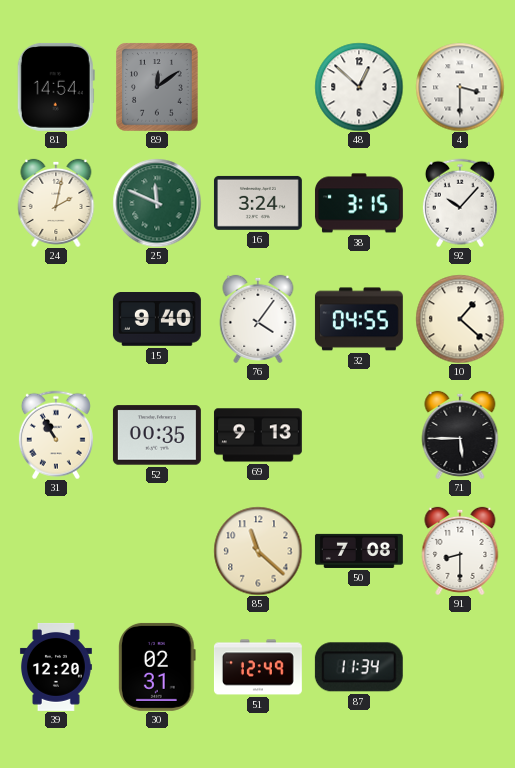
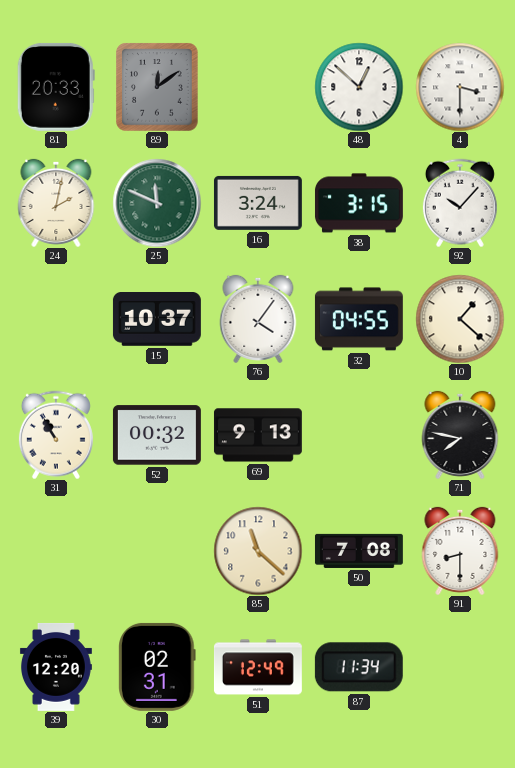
81: 14:54 -> 20:33
15: 9:40 -> 10:37
52: 00:35 -> 00:32
71: 5:45 -> 7:47
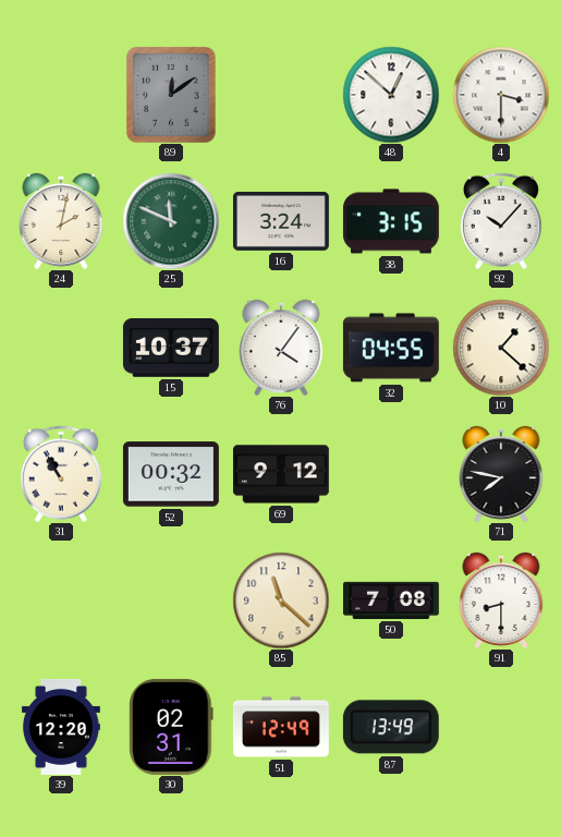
81: 20:33 -> none
69: 9:13 -> 9:12
87: 11:34 -> 13:49
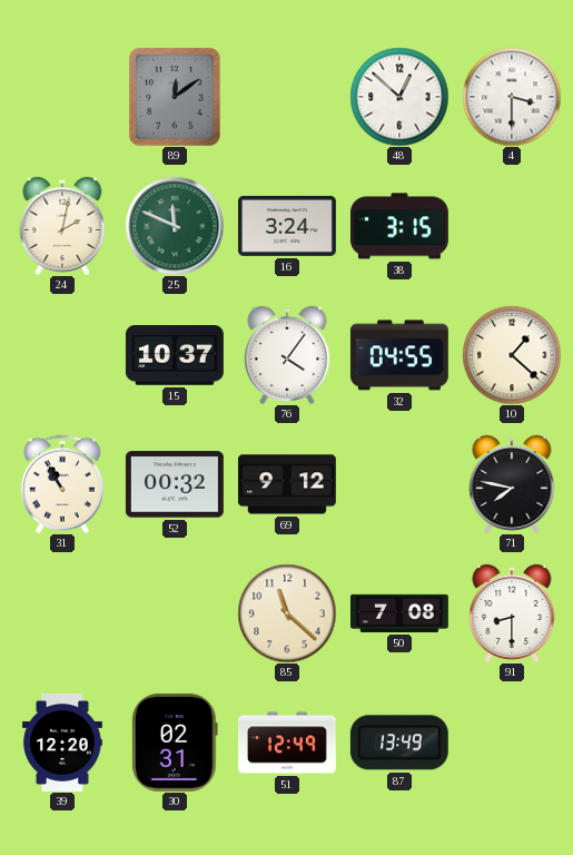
92: 10:07 -> none
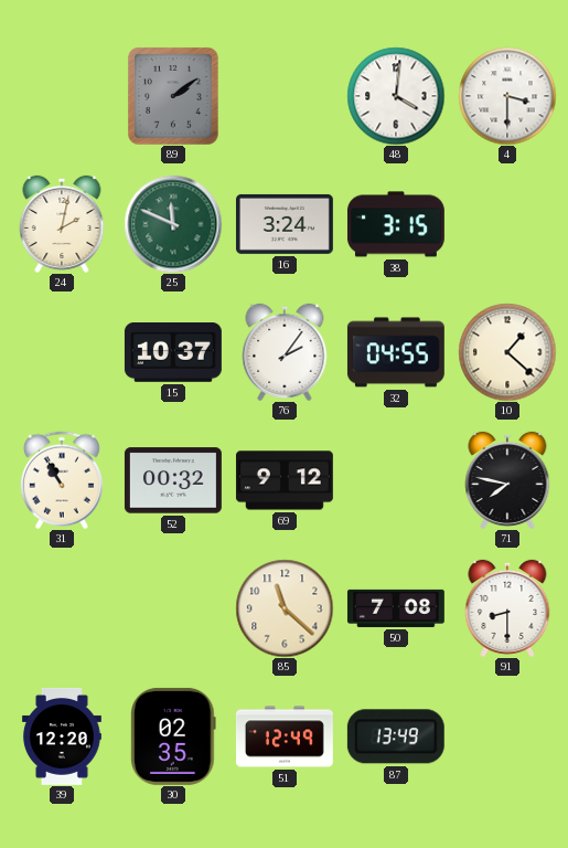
89: 12:09 -> 2:09
48: 12:52 -> 4:01
76: 4:06 -> 2:06
30: 02:31 -> 02:35
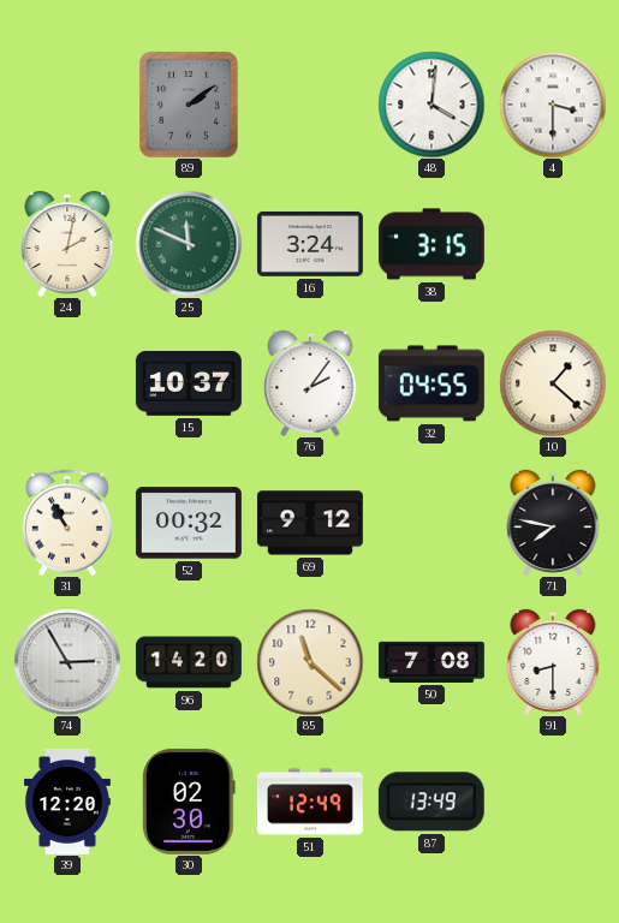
74: none -> 2:55
96: none -> 14:20
30: 02:35 -> 02:30
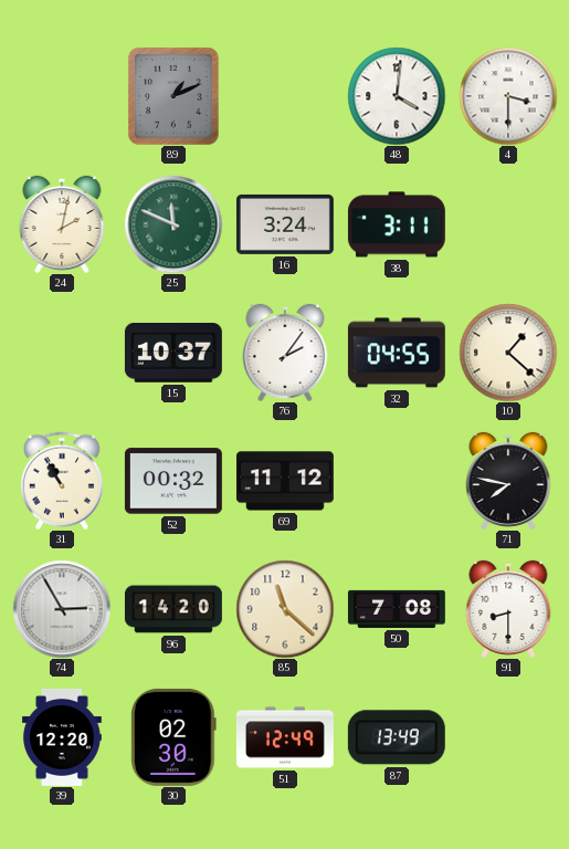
89: 2:09 -> 1:11
38: 3:15 -> 3:11
69: 9:12 -> 11:12
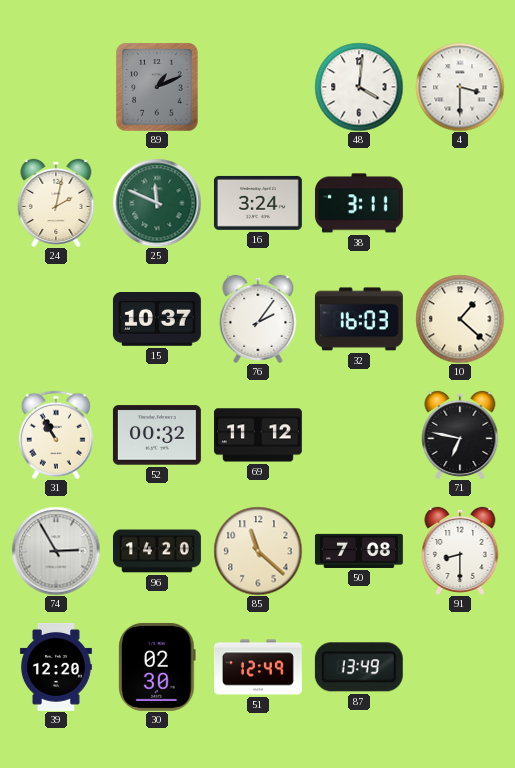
32: 04:55 -> 16:03
71: 7:47 -> 6:47
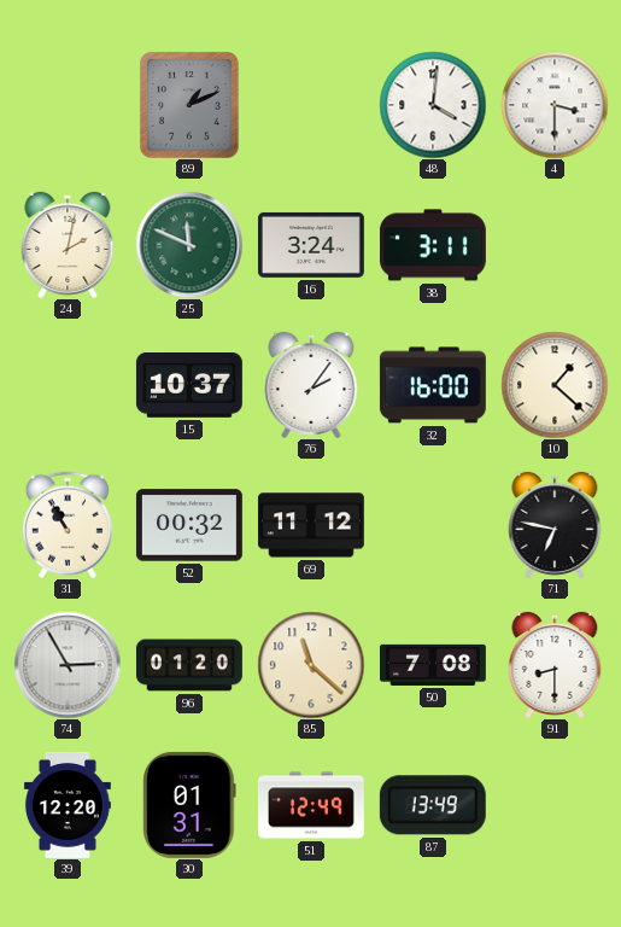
32: 16:03 -> 16:00
96: 14:20 -> 01:20
30: 02:30 -> 01:31
